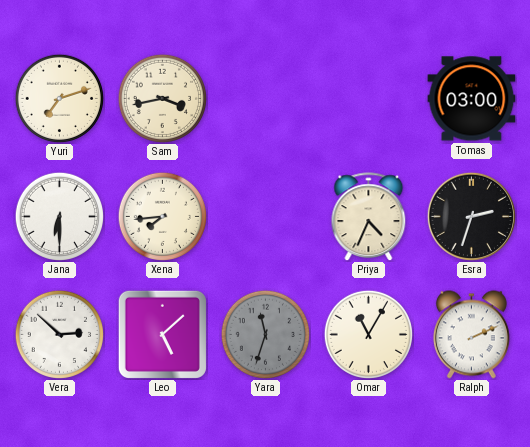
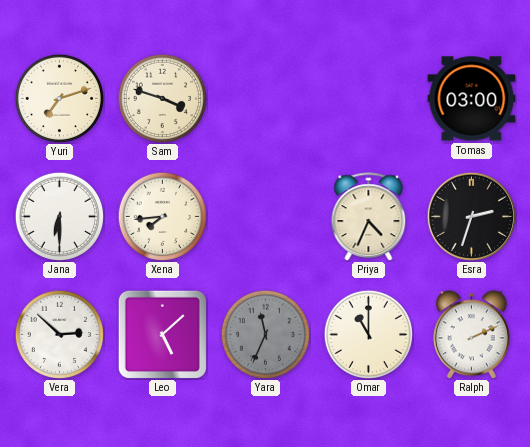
Sam: 3:43 -> 3:48
Yara: 11:33 -> 11:34
Omar: 11:05 -> 11:00
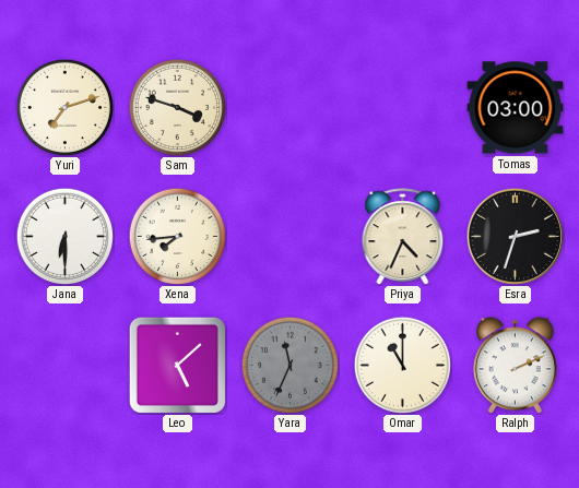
Vera: 2:52 -> none
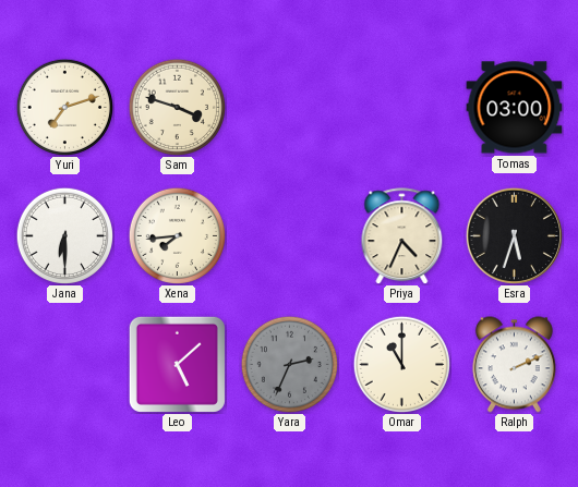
Esra: 2:33 -> 5:33
Yara: 11:34 -> 2:34
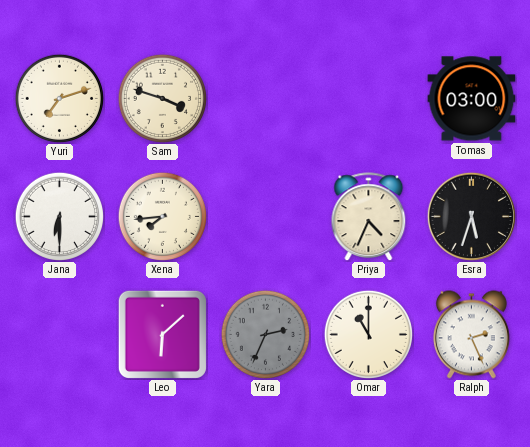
Leo: 5:08 -> 6:08
Ralph: 2:11 -> 2:26
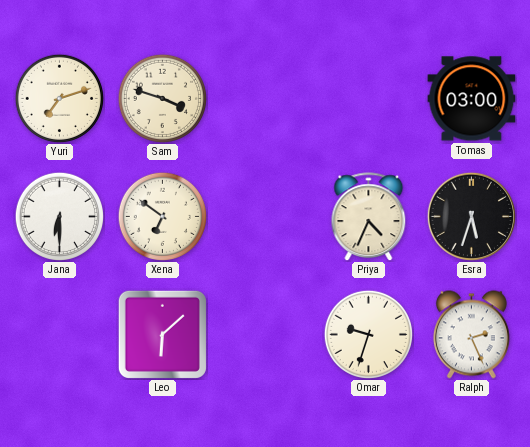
Xena: 7:44 -> 6:51
Yara: 2:34 -> none
Omar: 11:00 -> 9:33
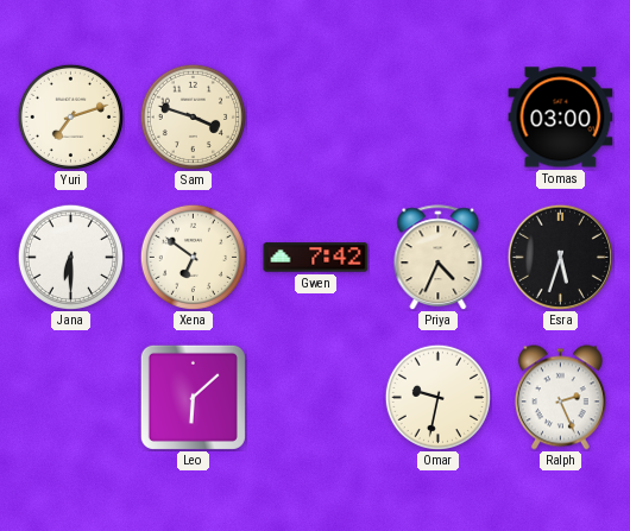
Gwen: none -> 7:42
Omar: 9:33 -> 9:32
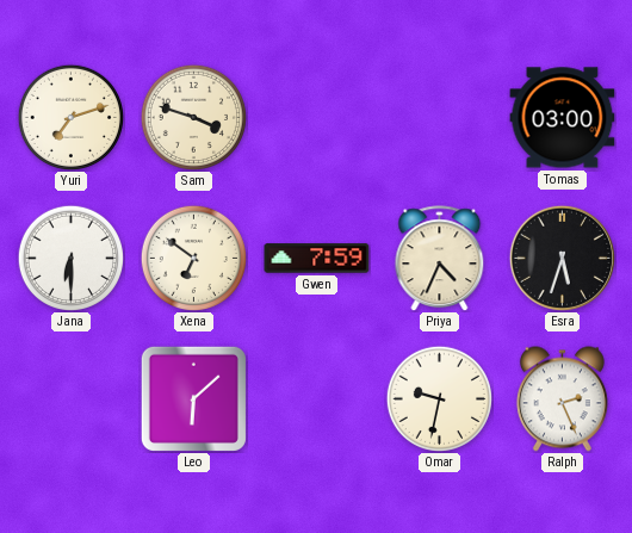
Gwen: 7:42 -> 7:59
